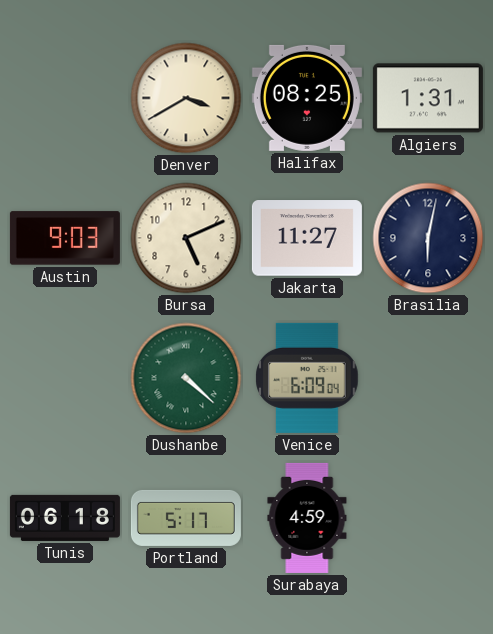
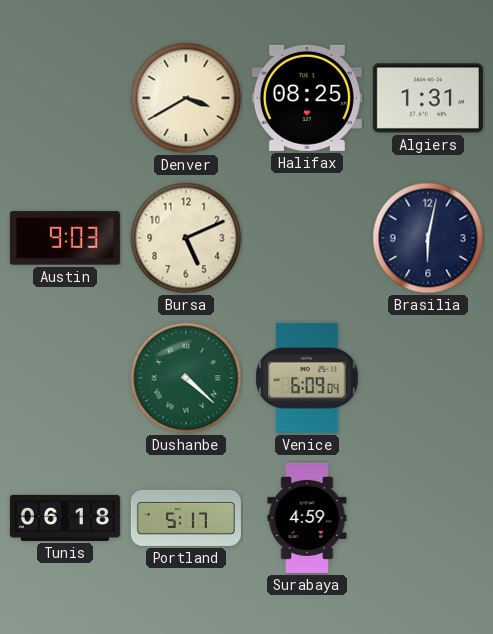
Jakarta: 11:27 -> none
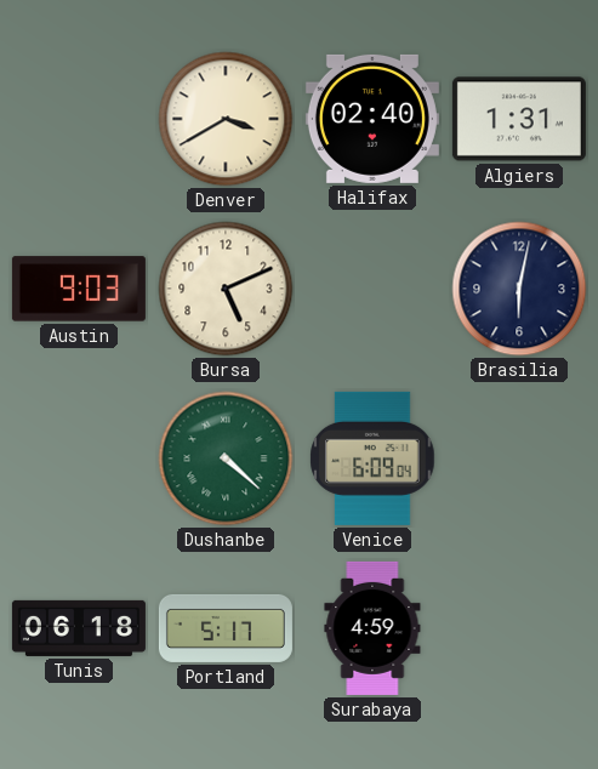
Halifax: 08:25 -> 02:40
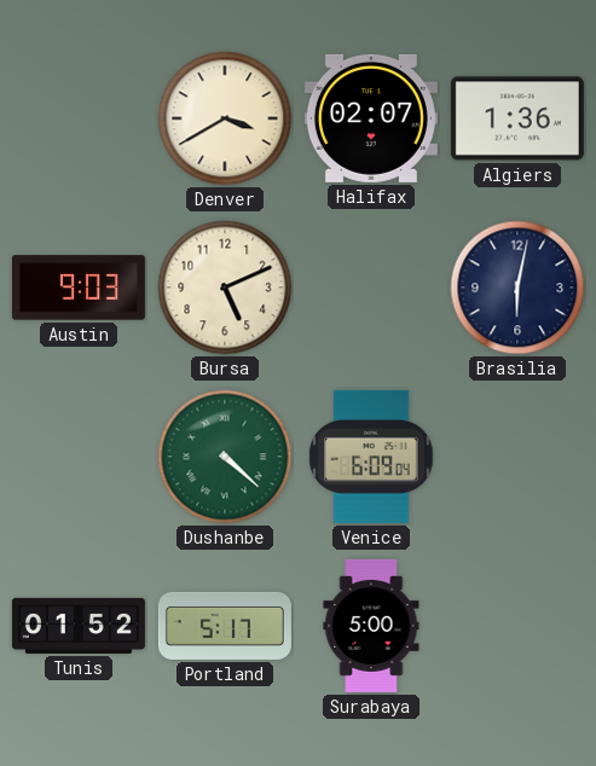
Halifax: 02:40 -> 02:07
Algiers: 1:31 -> 1:36
Tunis: 06:18 -> 01:52
Surabaya: 4:59 -> 5:00
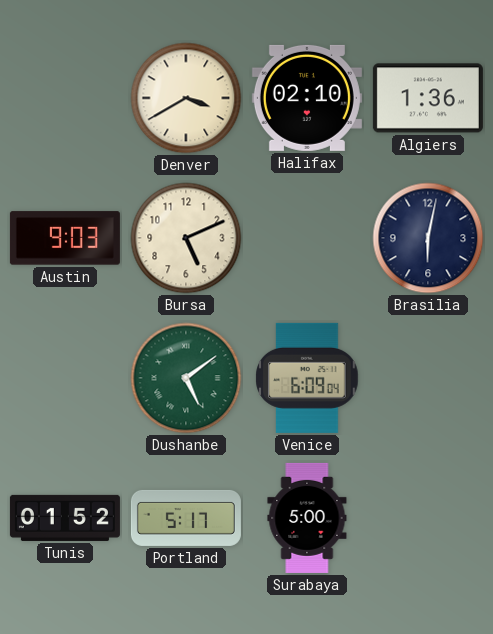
Halifax: 02:07 -> 02:10
Dushanbe: 4:22 -> 5:09
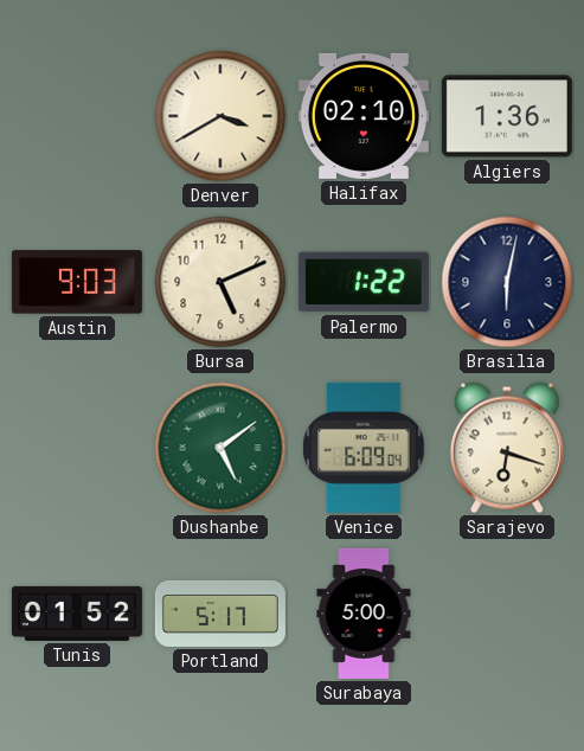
Palermo: none -> 1:22
Sarajevo: none -> 6:18
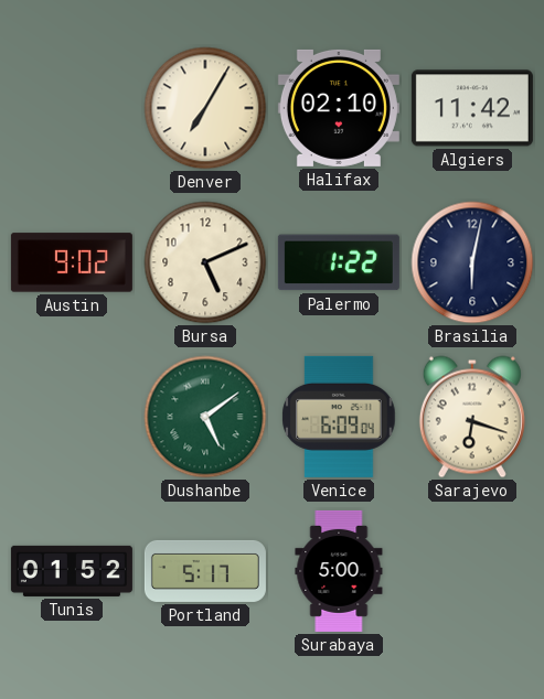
Denver: 3:40 -> 7:05
Algiers: 1:36 -> 11:42
Austin: 9:03 -> 9:02
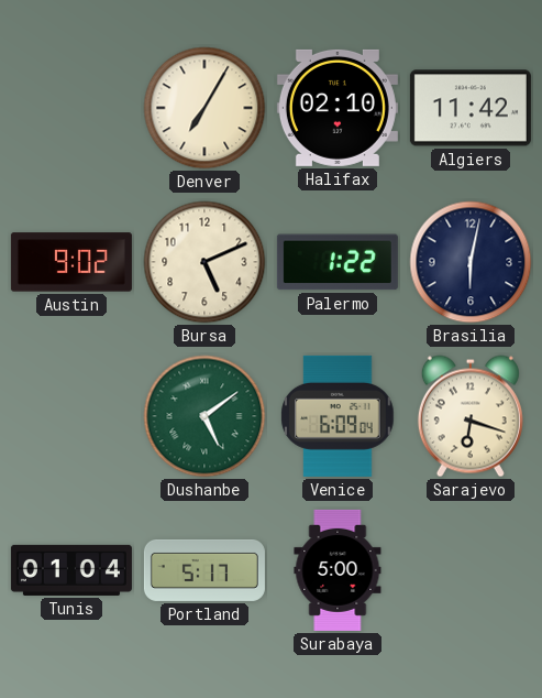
Tunis: 01:52 -> 01:04
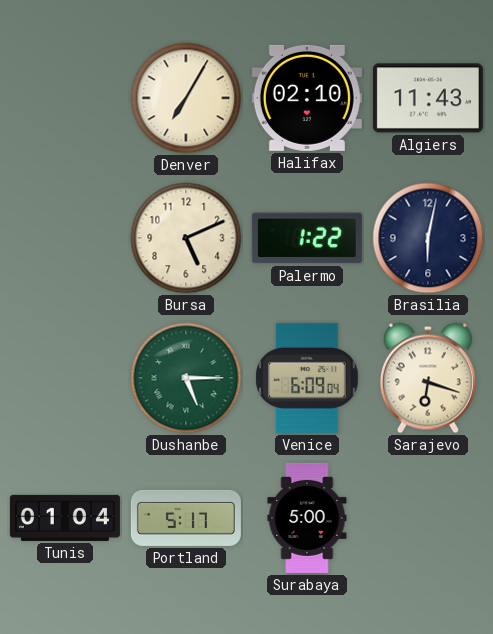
Algiers: 11:42 -> 11:43
Austin: 9:02 -> none
Dushanbe: 5:09 -> 5:15
